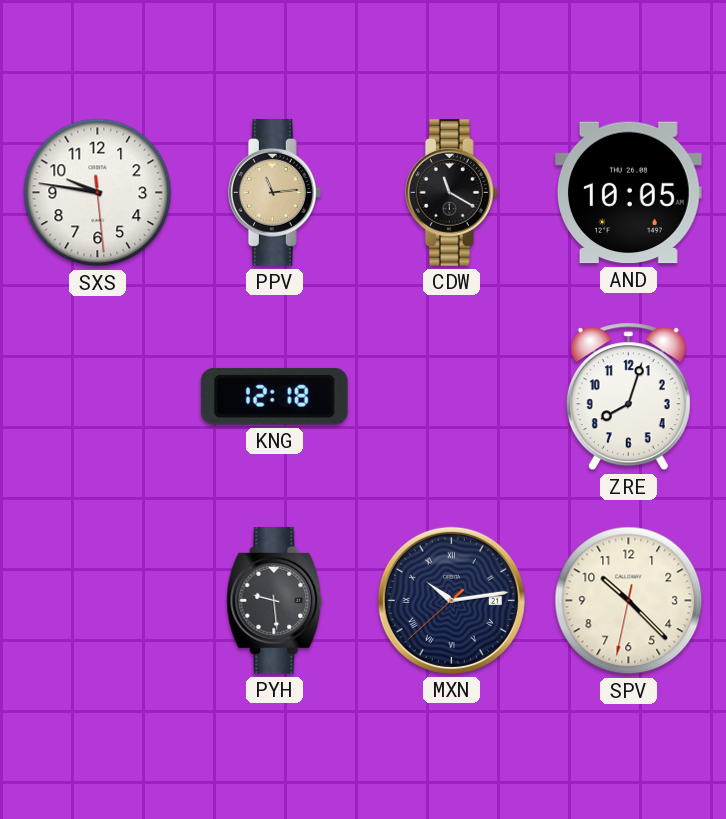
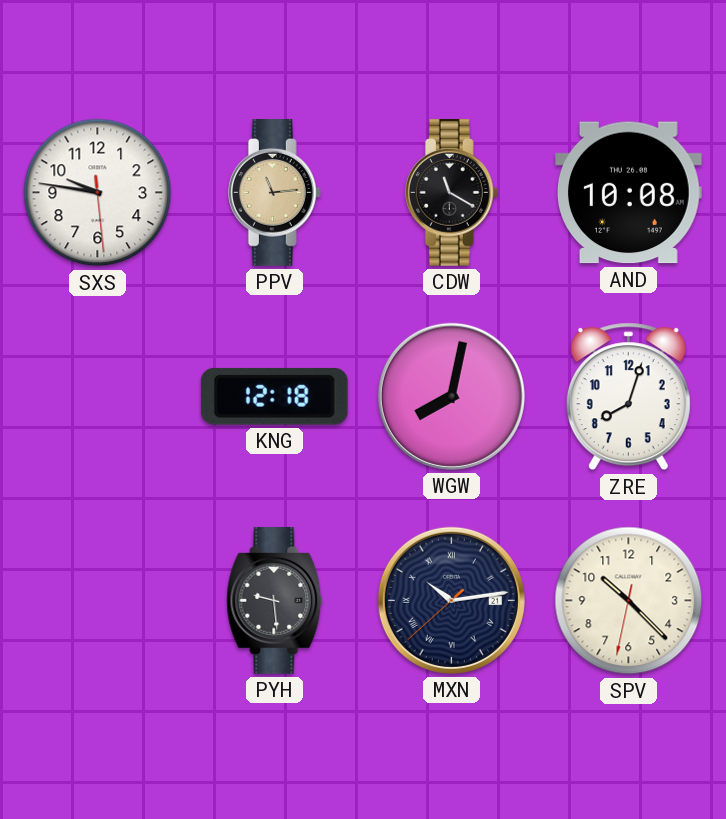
AND: 10:05 -> 10:08
WGW: none -> 8:02
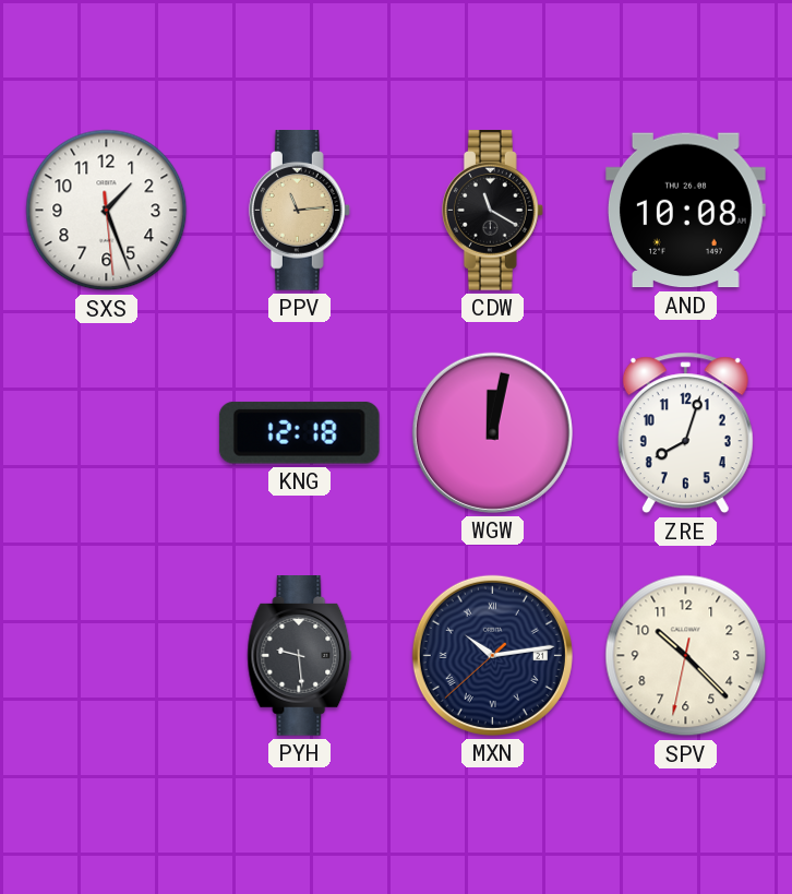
SXS: 9:46 -> 1:26
WGW: 8:02 -> 12:02
